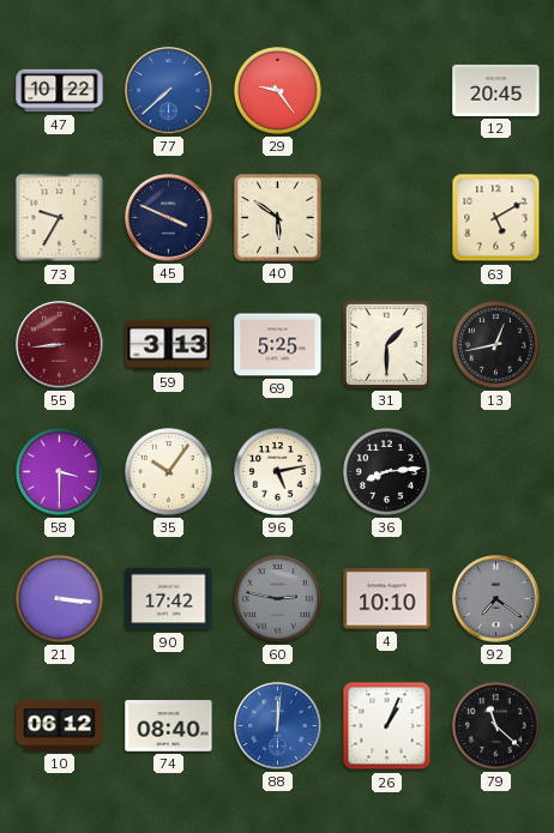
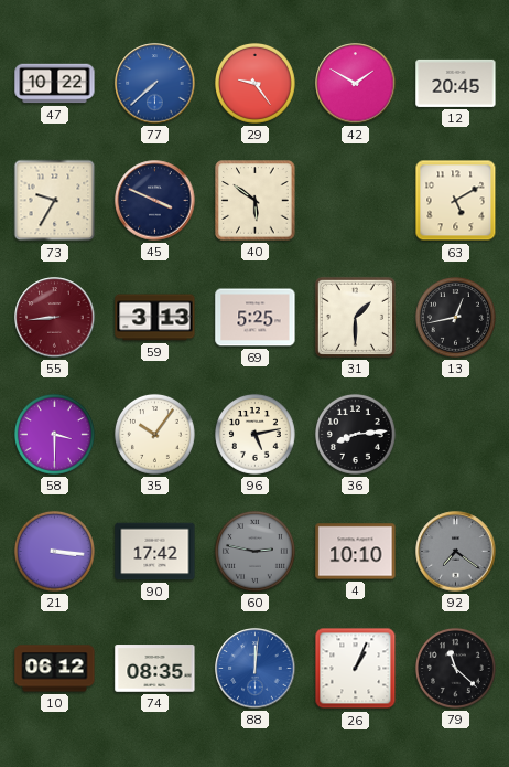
42: none -> 1:50
74: 08:40 -> 08:35
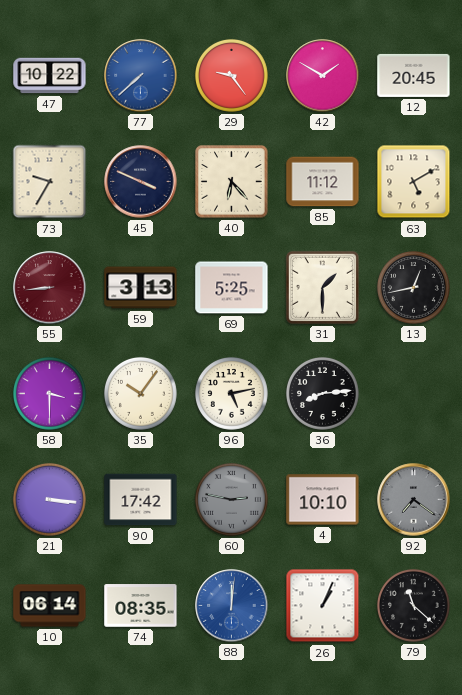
40: 5:51 -> 6:23
85: none -> 11:12
10: 06:12 -> 06:14
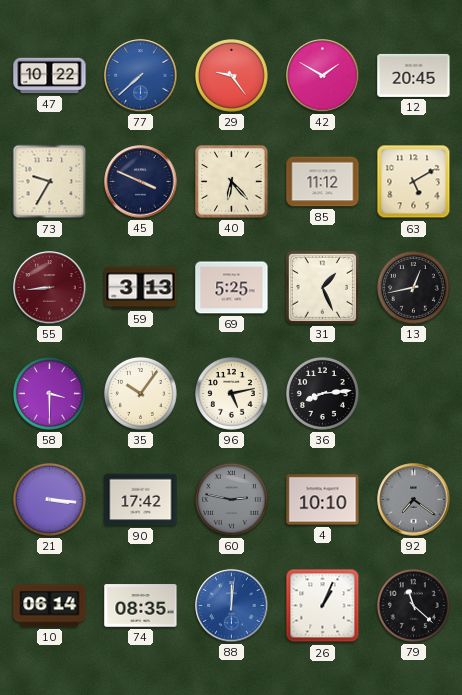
31: 1:30 -> 1:26
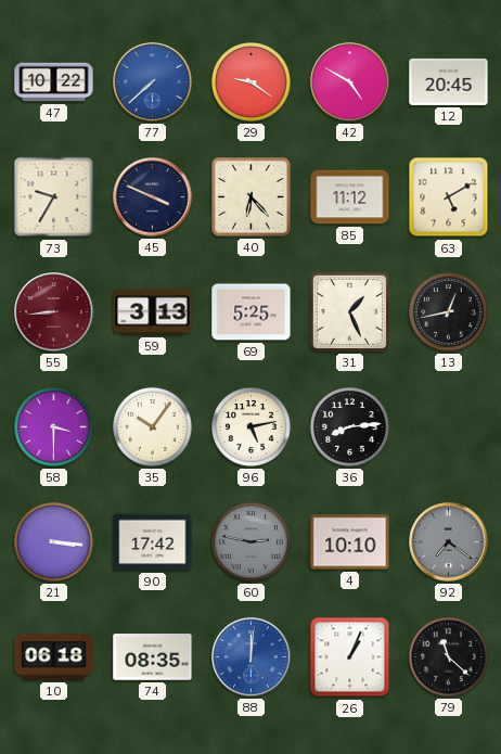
29: 9:24 -> 9:21
42: 1:50 -> 4:50
10: 06:14 -> 06:18
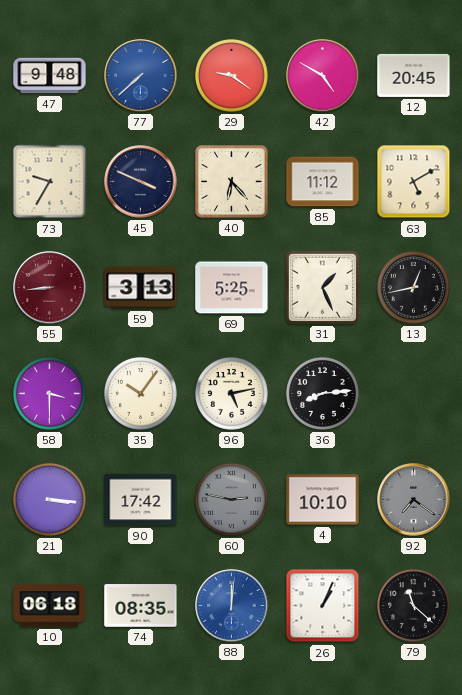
47: 10:22 -> 9:48
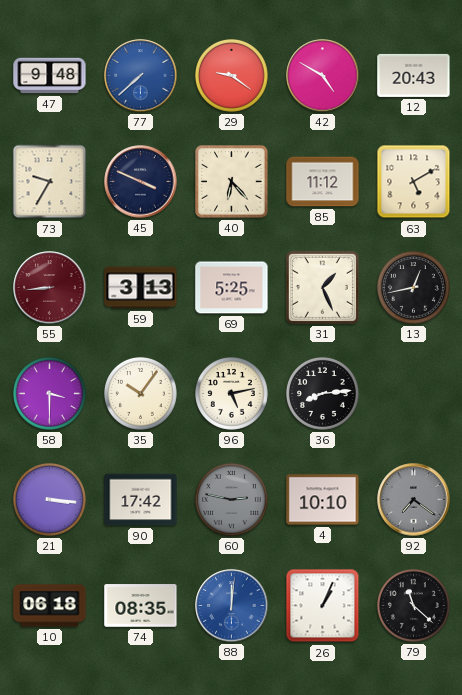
12: 20:45 -> 20:43
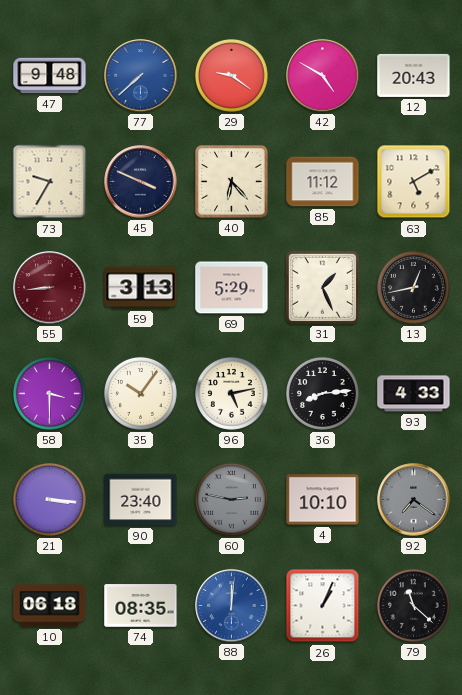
69: 5:25 -> 5:29
93: none -> 4:33
90: 17:42 -> 23:40
